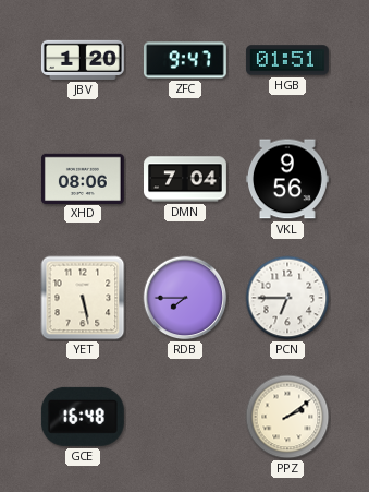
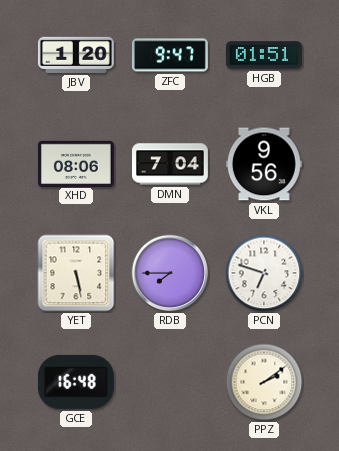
PCN: 6:45 -> 6:48
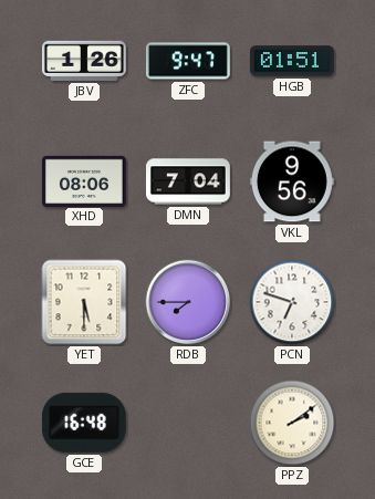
JBV: 1:20 -> 1:26
YET: 5:28 -> 5:30
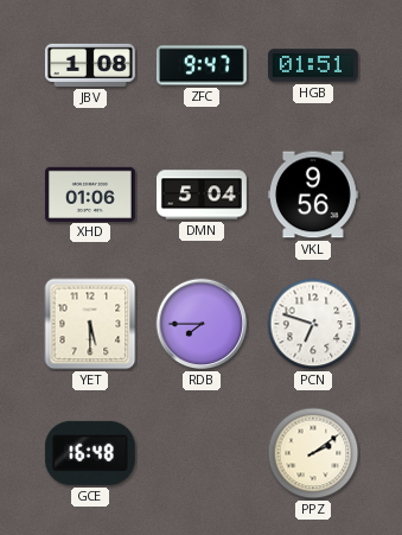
JBV: 1:26 -> 1:08
XHD: 08:06 -> 01:06
DMN: 7:04 -> 5:04
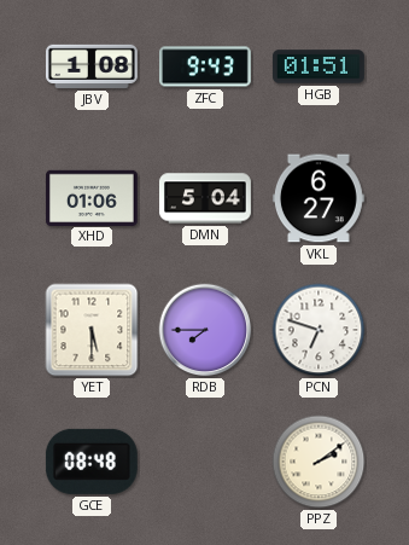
ZFC: 9:47 -> 9:43
VKL: 9:56 -> 6:27
GCE: 16:48 -> 08:48
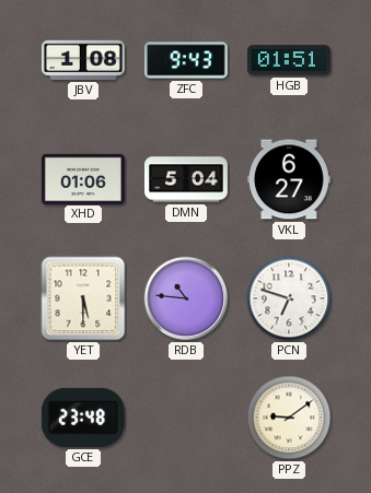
RDB: 7:45 -> 10:46
GCE: 08:48 -> 23:48
PPZ: 2:09 -> 9:09
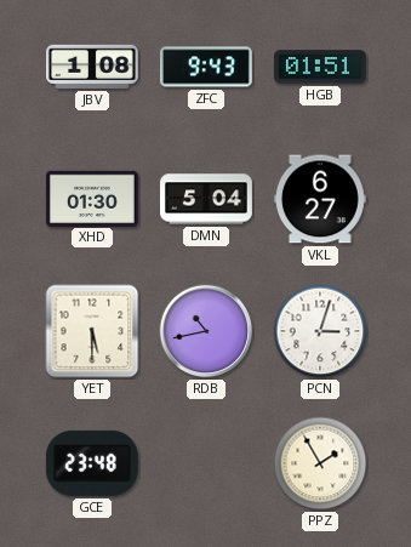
XHD: 01:06 -> 01:30
RDB: 10:46 -> 10:43
PCN: 6:48 -> 3:03
PPZ: 9:09 -> 1:55
